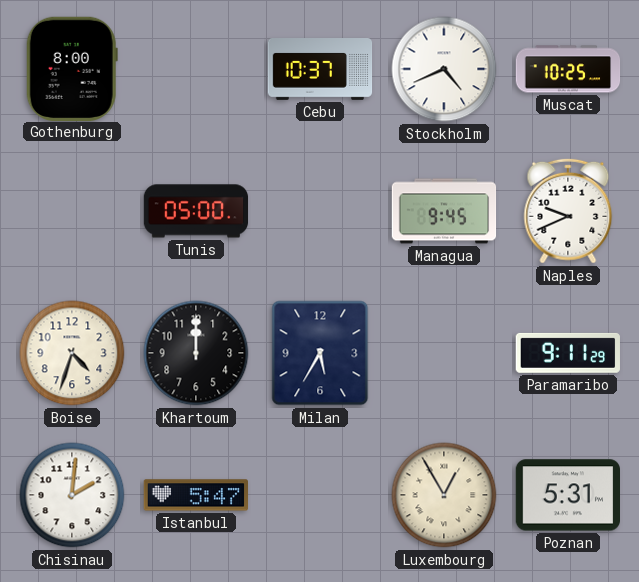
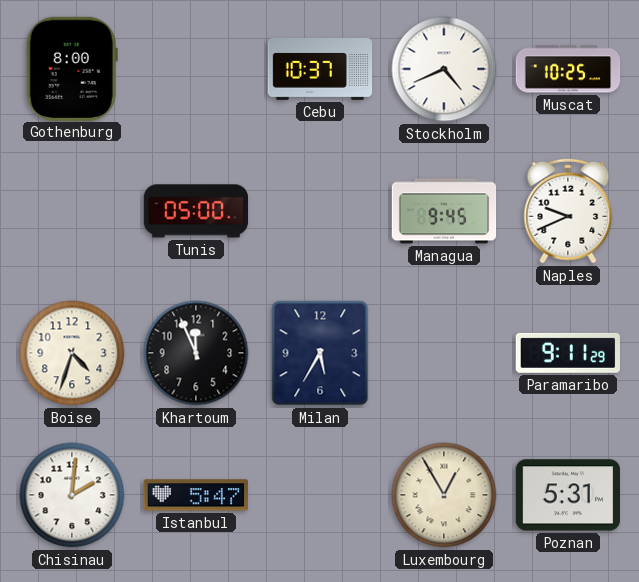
Khartoum: 12:00 -> 11:56
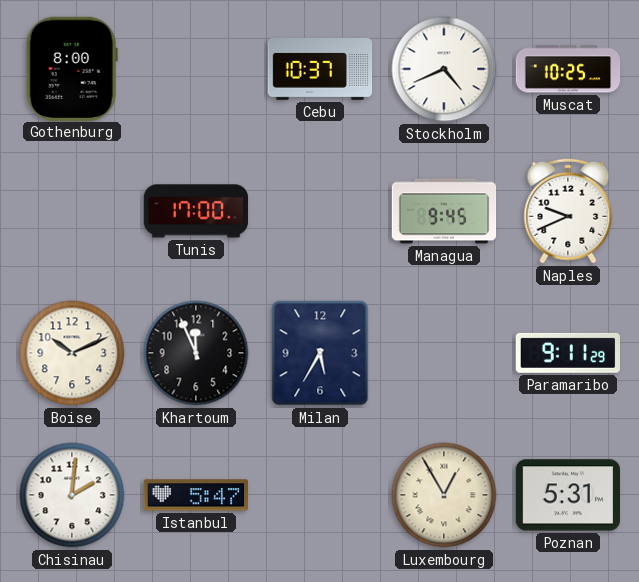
Tunis: 05:00 -> 17:00
Boise: 4:33 -> 10:11
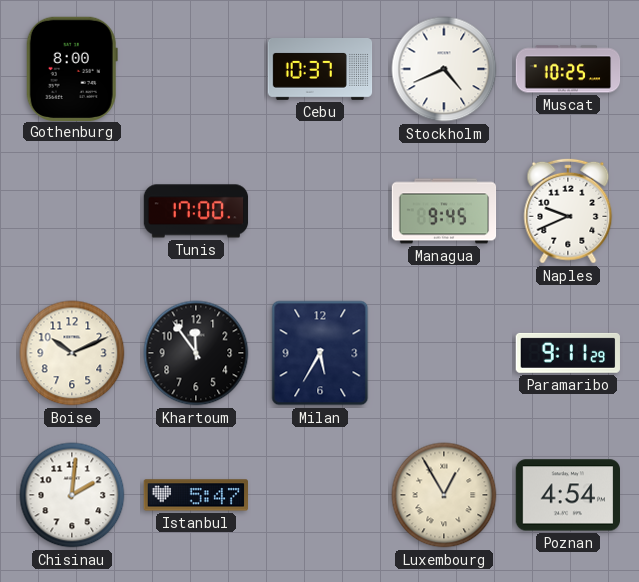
Khartoum: 11:56 -> 11:54
Poznan: 5:31 -> 4:54
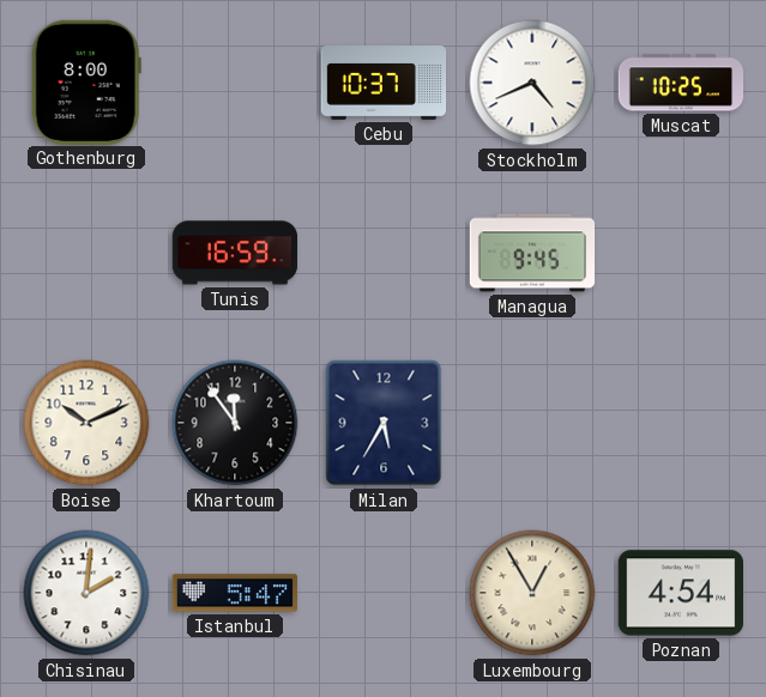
Tunis: 17:00 -> 16:59
Naples: 9:41 -> none
Paramaribo: 9:11 -> none
